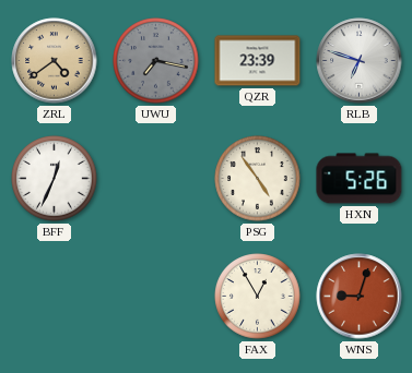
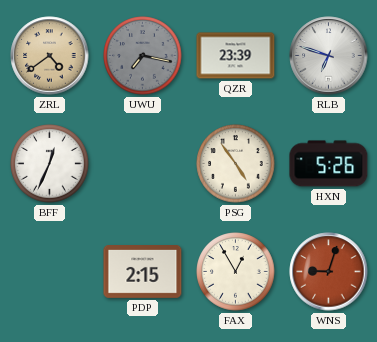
PDP: none -> 2:15
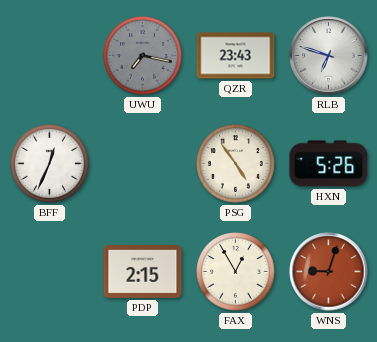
ZRL: 4:39 -> none
QZR: 23:39 -> 23:43
